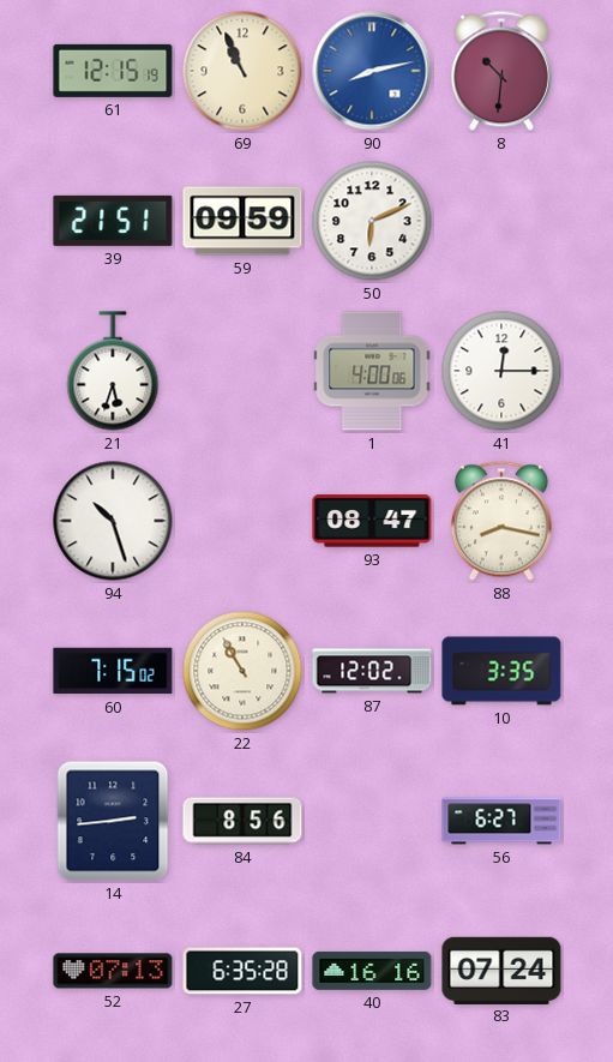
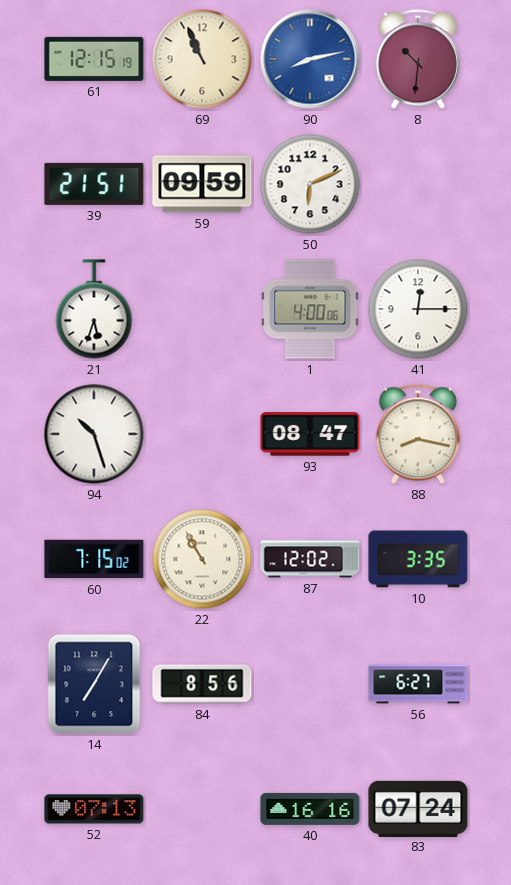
14: 2:44 -> 7:05
27: 6:35 -> none
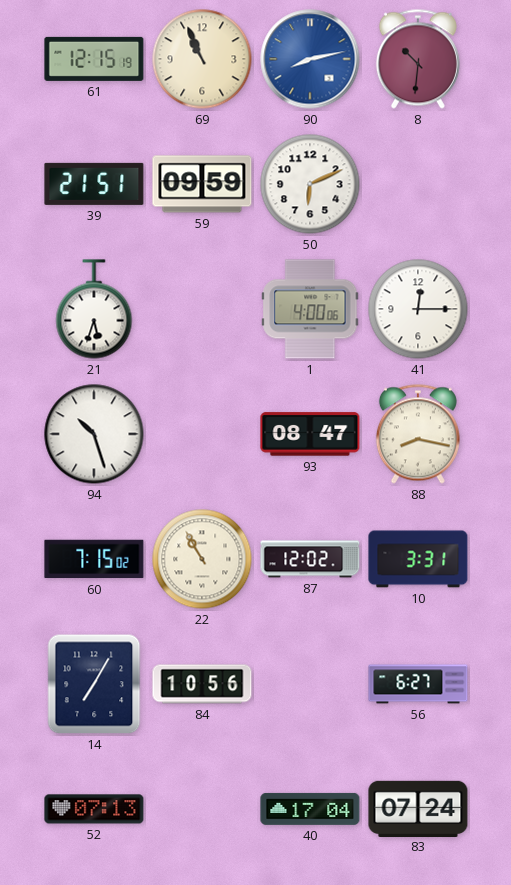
10: 3:35 -> 3:31
84: 8:56 -> 10:56
40: 16:16 -> 17:04
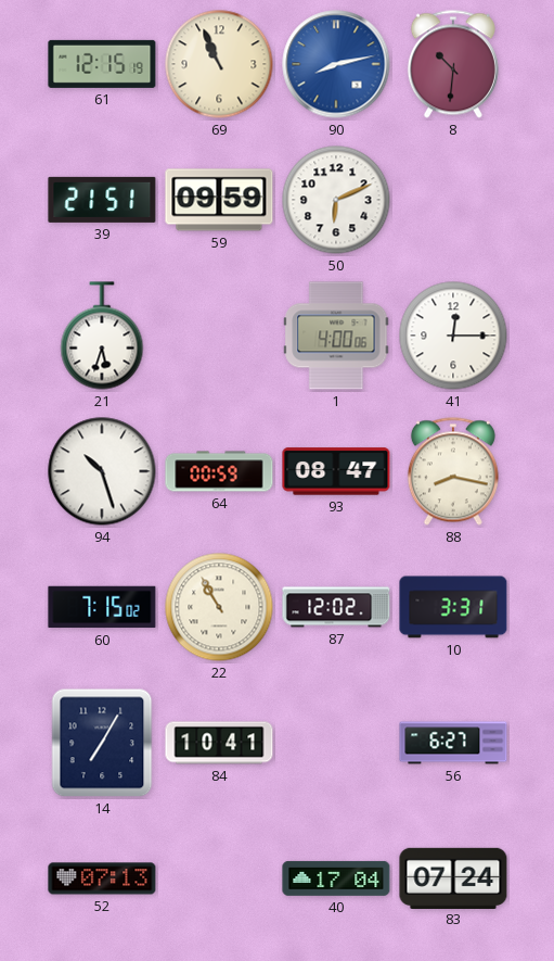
64: none -> 00:59
84: 10:56 -> 10:41
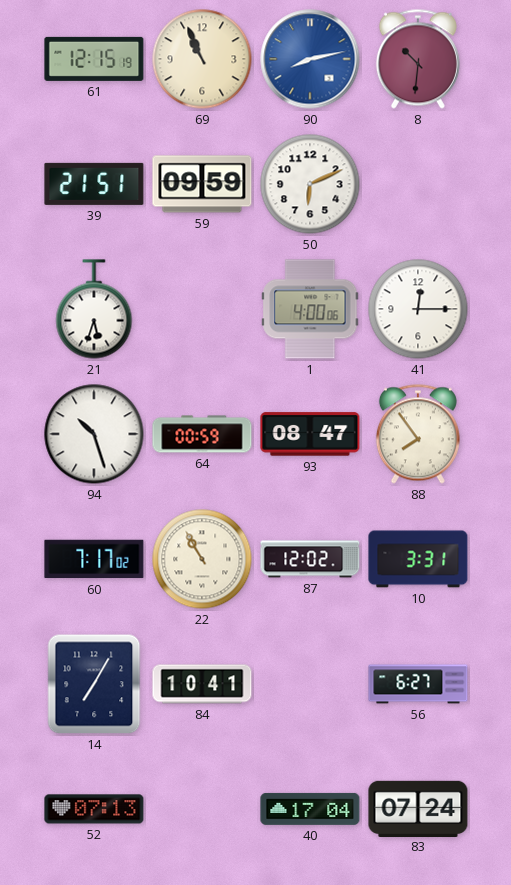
88: 8:17 -> 7:54
60: 7:15 -> 7:17
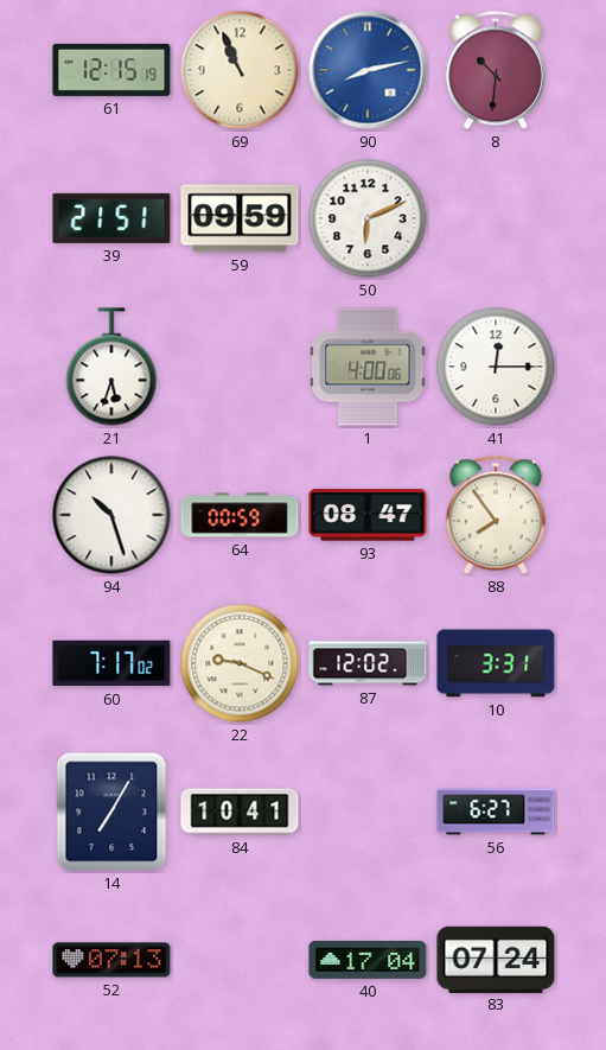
22: 10:55 -> 9:19
